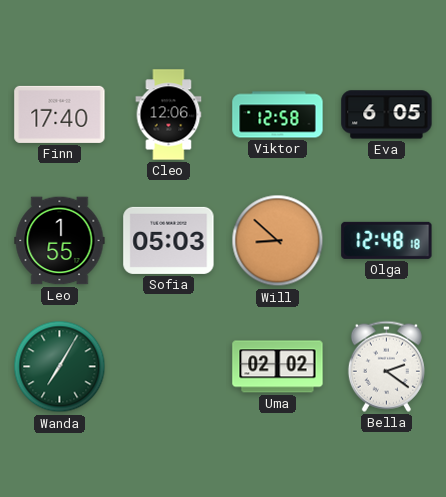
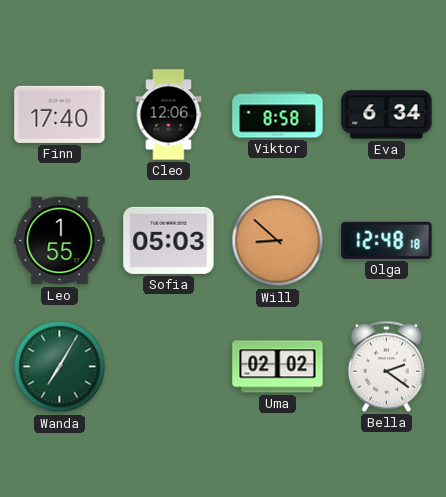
Viktor: 12:58 -> 8:58
Eva: 6:05 -> 6:34
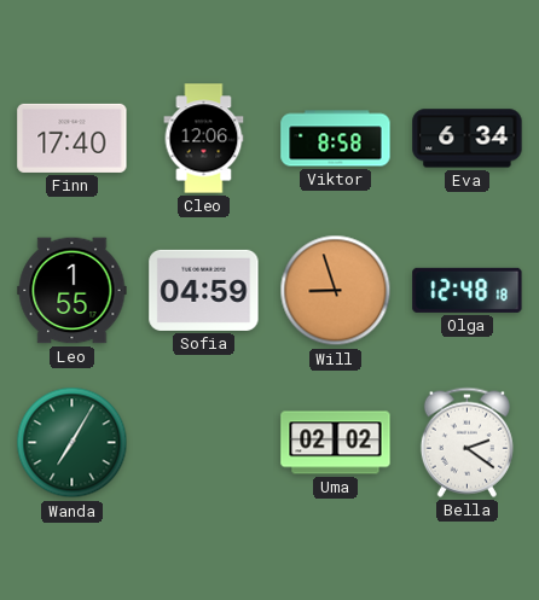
Sofia: 05:03 -> 04:59
Will: 8:52 -> 8:57
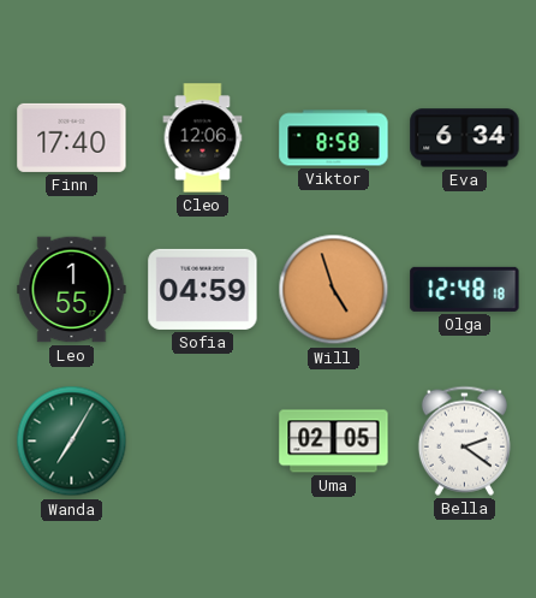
Will: 8:57 -> 4:57
Uma: 02:02 -> 02:05
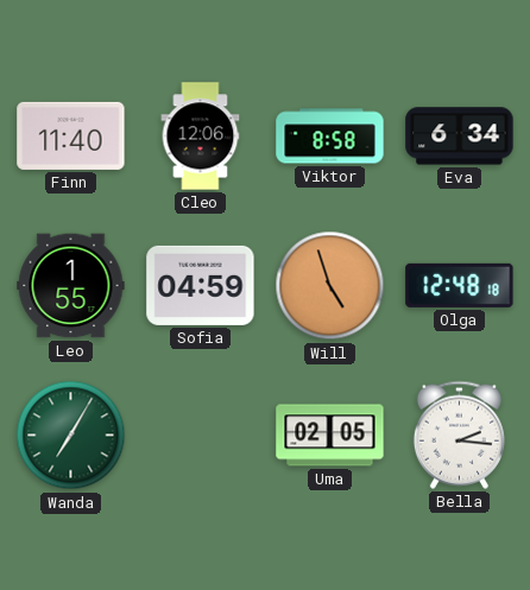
Finn: 17:40 -> 11:40
Bella: 2:21 -> 2:16
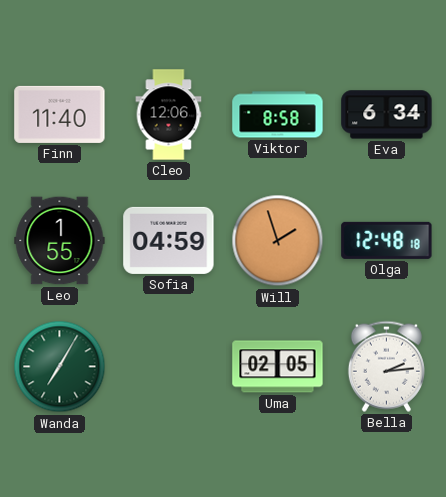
Will: 4:57 -> 1:57
Bella: 2:16 -> 2:14
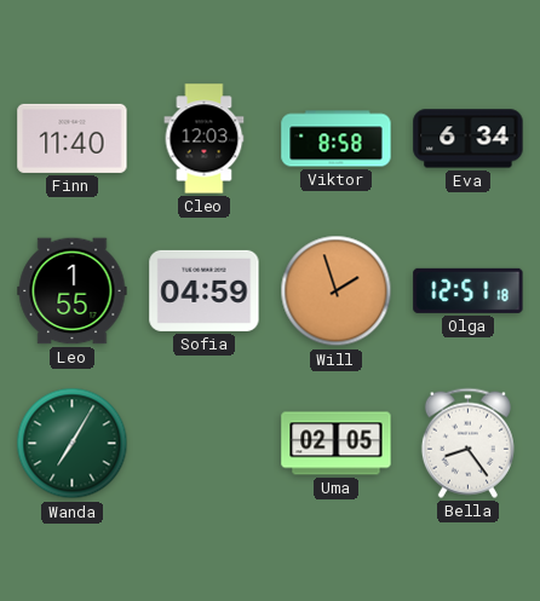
Cleo: 12:06 -> 12:03
Olga: 12:48 -> 12:51
Bella: 2:14 -> 8:24
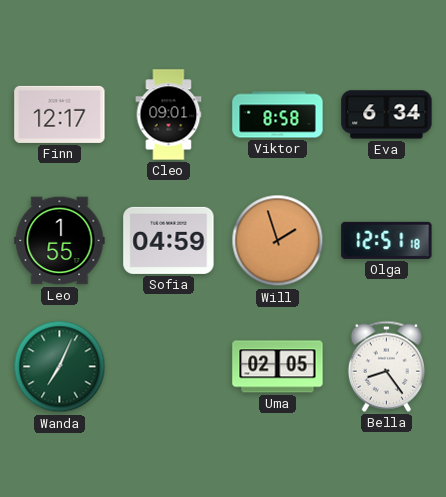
Finn: 11:40 -> 12:17
Cleo: 12:03 -> 09:01
Wanda: 7:05 -> 7:04
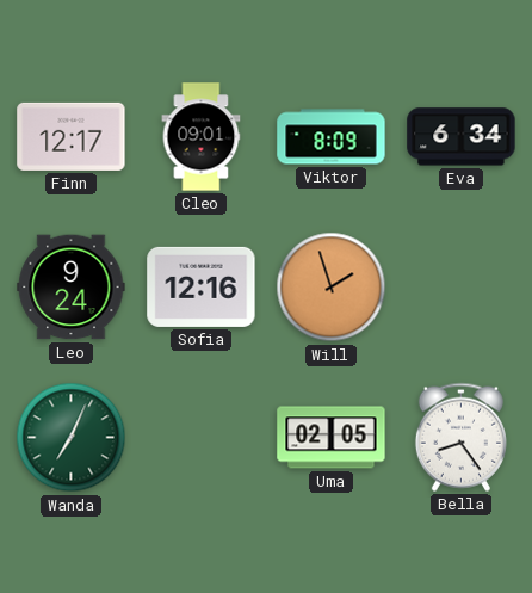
Viktor: 8:58 -> 8:09
Leo: 1:55 -> 9:24
Sofia: 04:59 -> 12:16
Olga: 12:51 -> none
